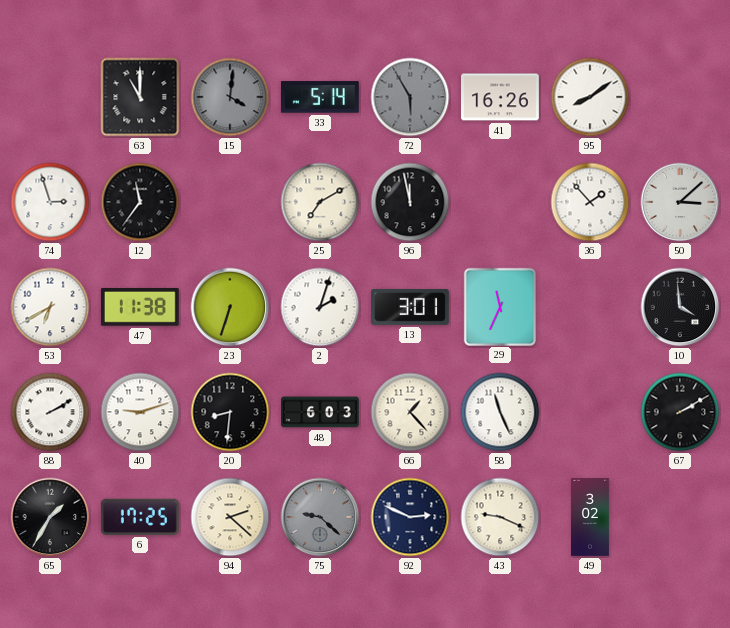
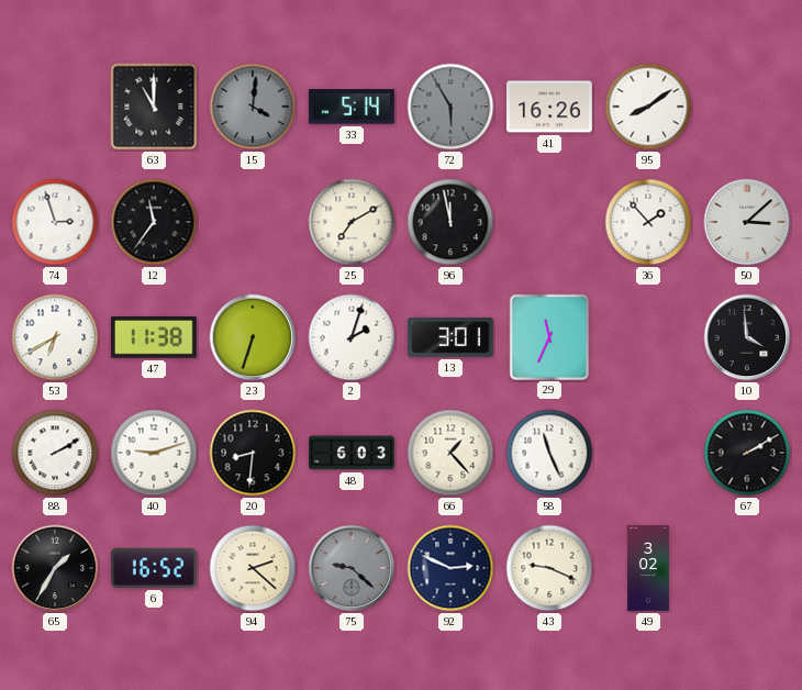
6: 17:25 -> 16:52
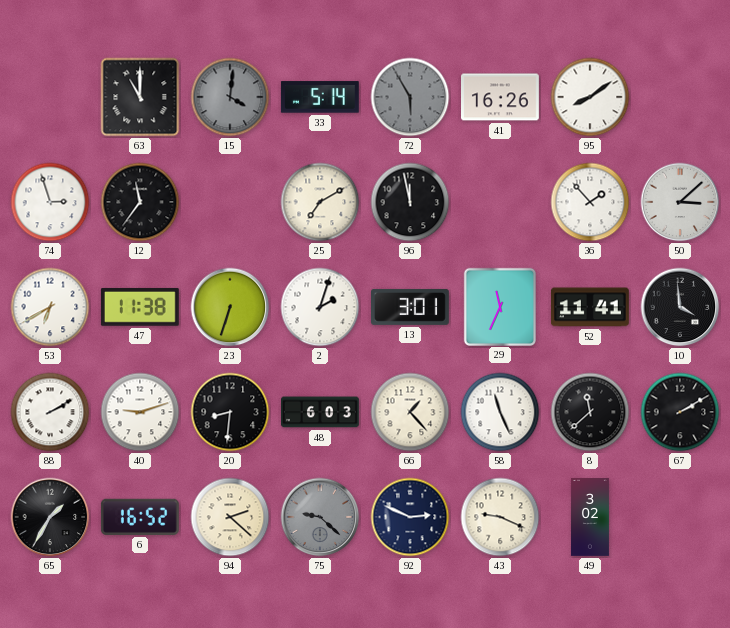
52: none -> 11:41
8: none -> 11:38
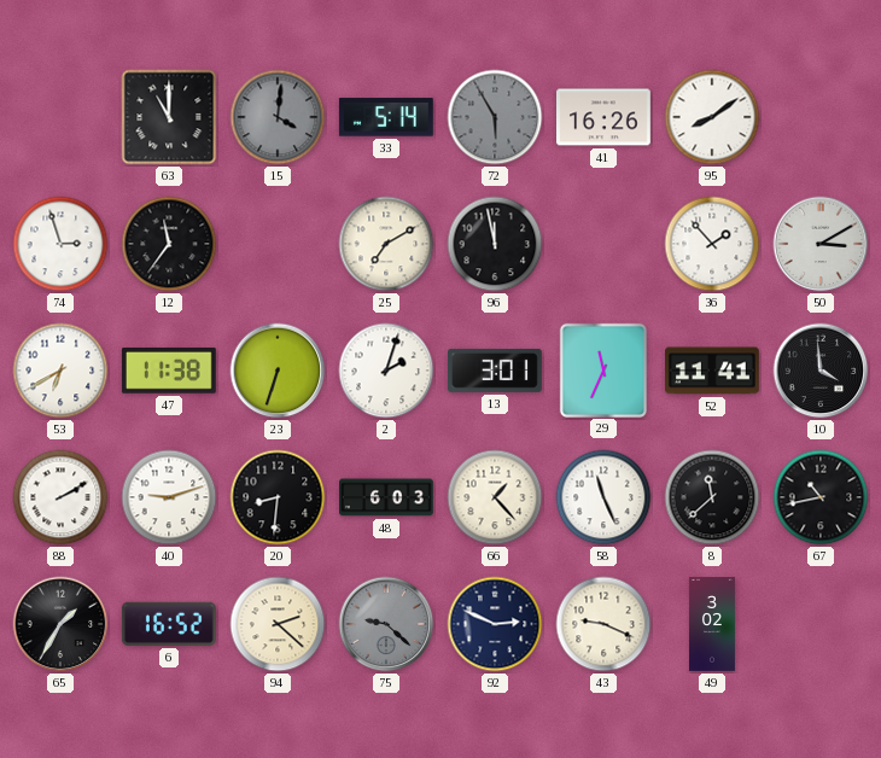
50: 3:08 -> 3:10
67: 2:10 -> 10:43
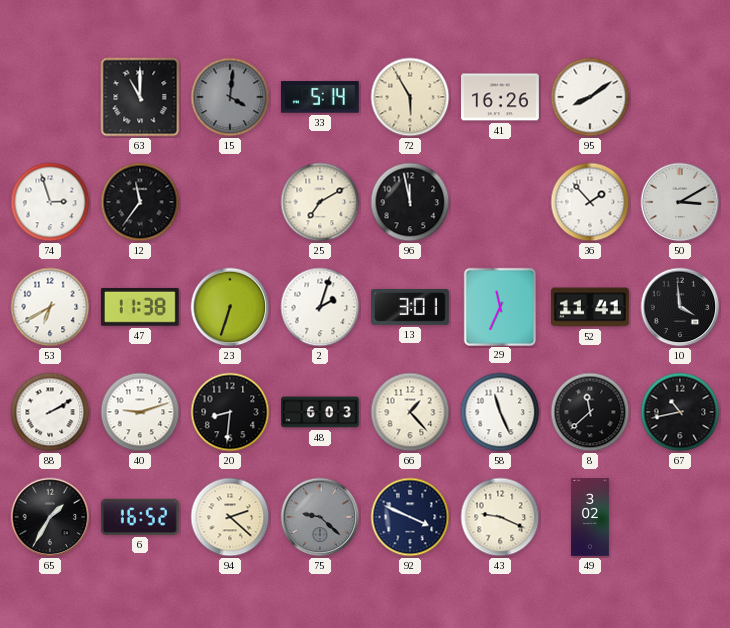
72 dial: grey -> cream
92: 2:49 -> 3:49
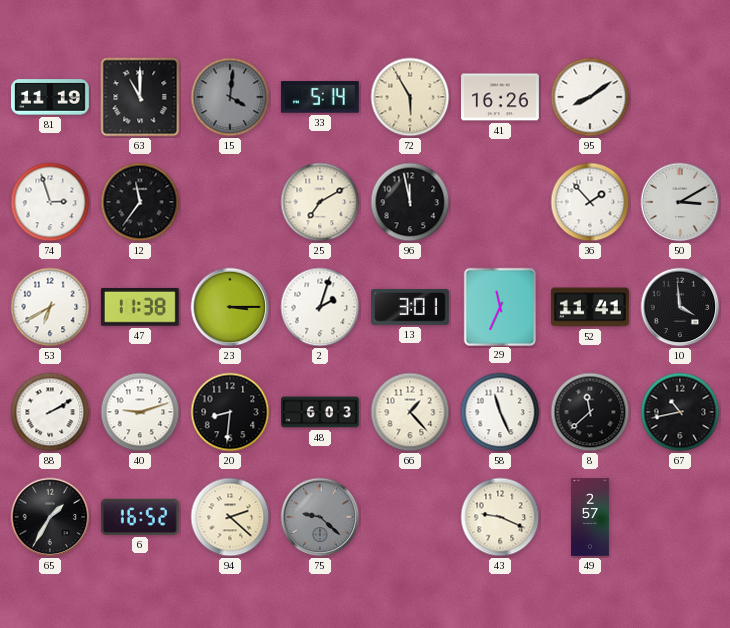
81: none -> 11:19
23: 6:33 -> 3:15
92: 3:49 -> none
49: 3:02 -> 2:57
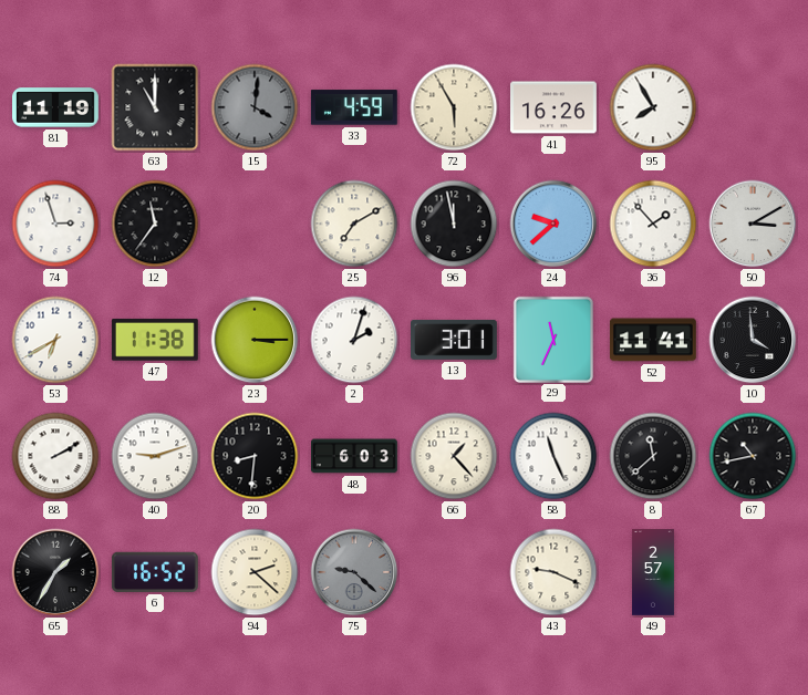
33: 5:14 -> 4:59
95: 8:09 -> 7:55
24: none -> 9:38
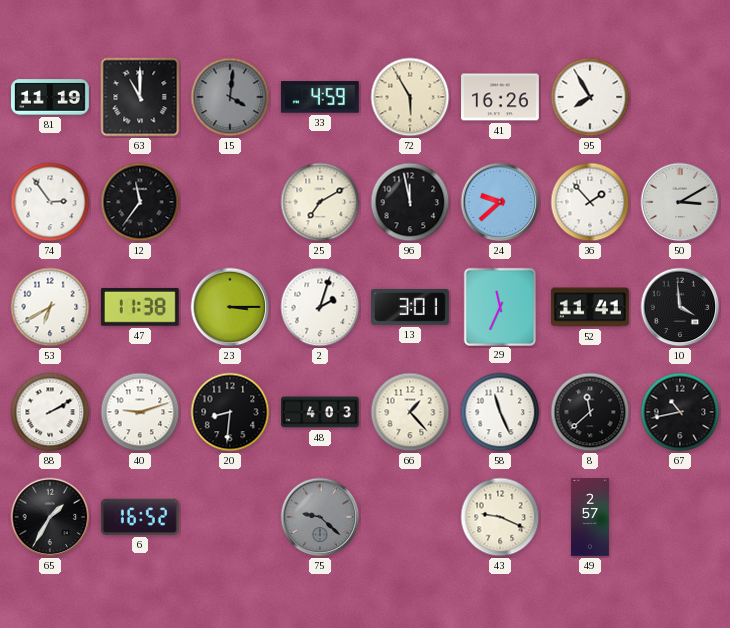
74: 2:57 -> 2:54
48: 6:03 -> 4:03
94: 2:22 -> none
